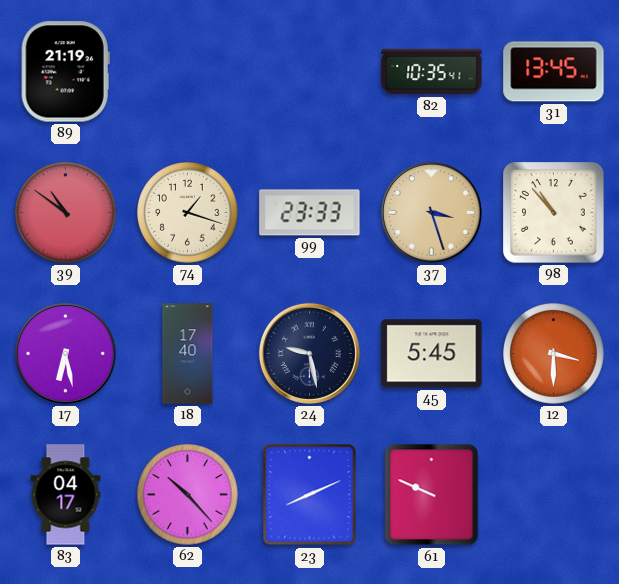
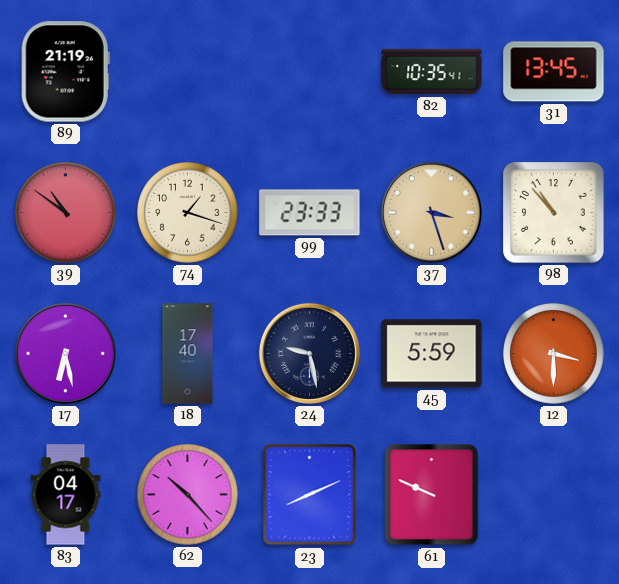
45: 5:45 -> 5:59
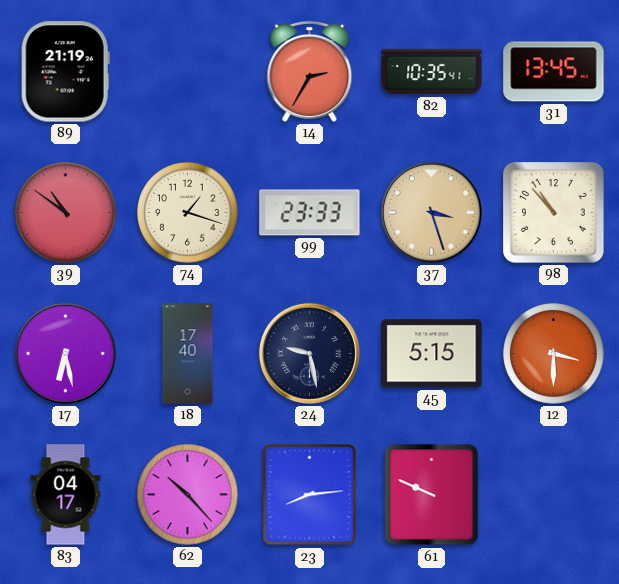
14: none -> 2:35
45: 5:59 -> 5:15
23: 8:11 -> 8:14
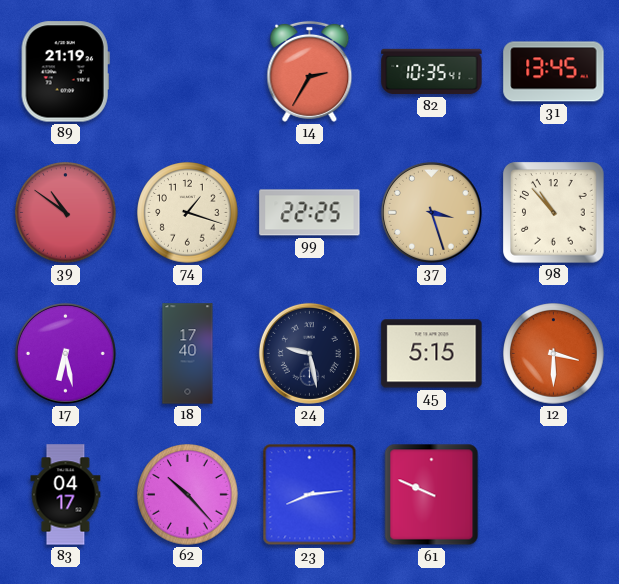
99: 23:33 -> 22:25
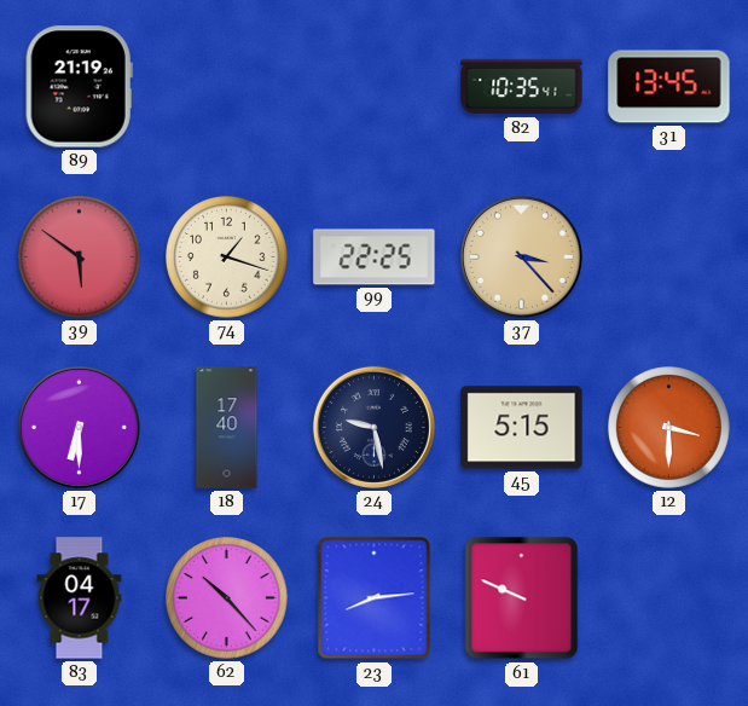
14: 2:35 -> none
39: 10:51 -> 5:51
37: 3:27 -> 3:23
98: 10:53 -> none
17: 6:28 -> 6:30
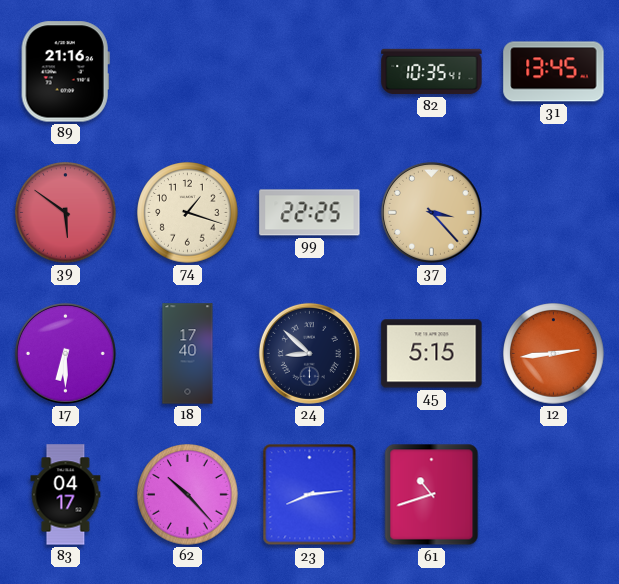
89: 21:19 -> 21:16
24: 9:28 -> 8:52
12: 3:30 -> 2:44
61: 9:49 -> 10:42
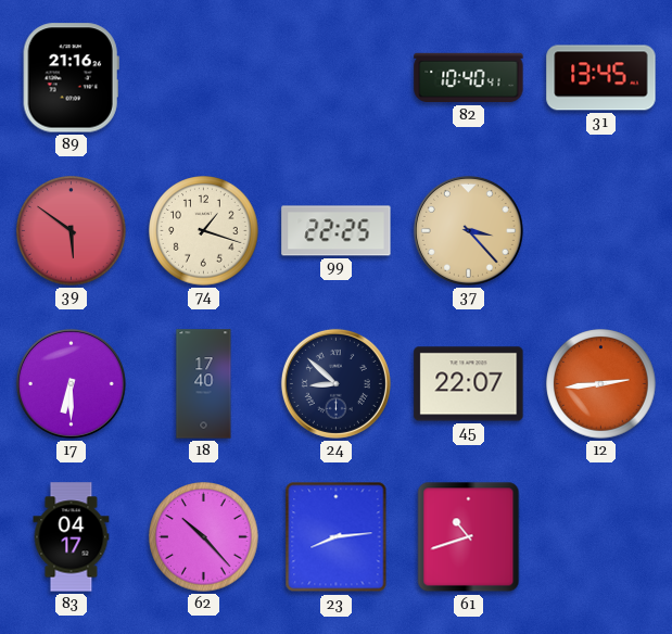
82: 10:35 -> 10:40
45: 5:15 -> 22:07
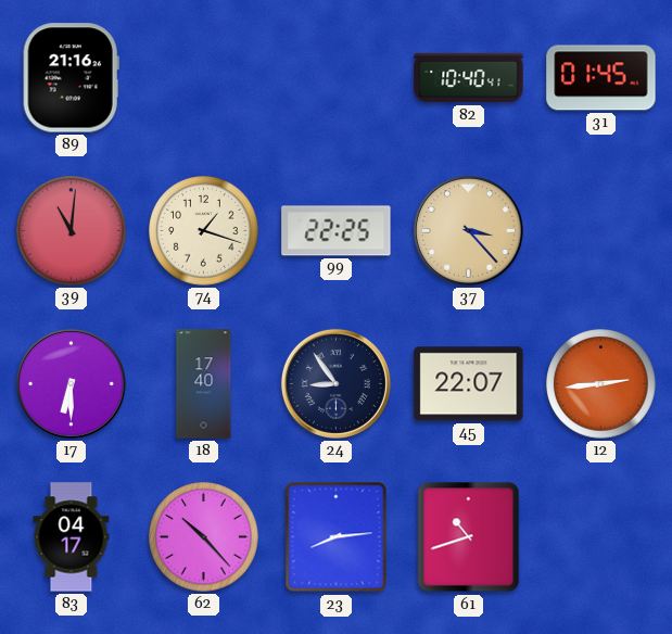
31: 13:45 -> 01:45
39: 5:51 -> 11:01
24: 8:52 -> 8:54
